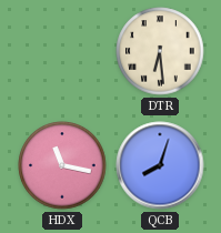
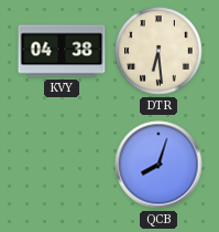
KVY: none -> 04:38
HDX: 11:17 -> none
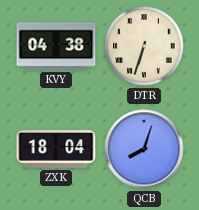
DTR: 6:29 -> 6:33
ZXK: none -> 18:04
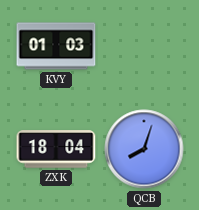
KVY: 04:38 -> 01:03
DTR: 6:33 -> none
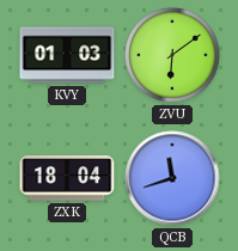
ZVU: none -> 6:09
QCB: 8:03 -> 11:42
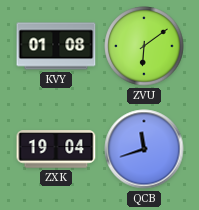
KVY: 01:03 -> 01:08
ZXK: 18:04 -> 19:04
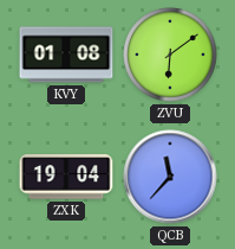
QCB: 11:42 -> 11:37
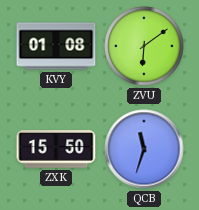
ZXK: 19:04 -> 15:50
QCB: 11:37 -> 11:33
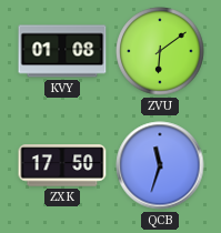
ZXK: 15:50 -> 17:50
